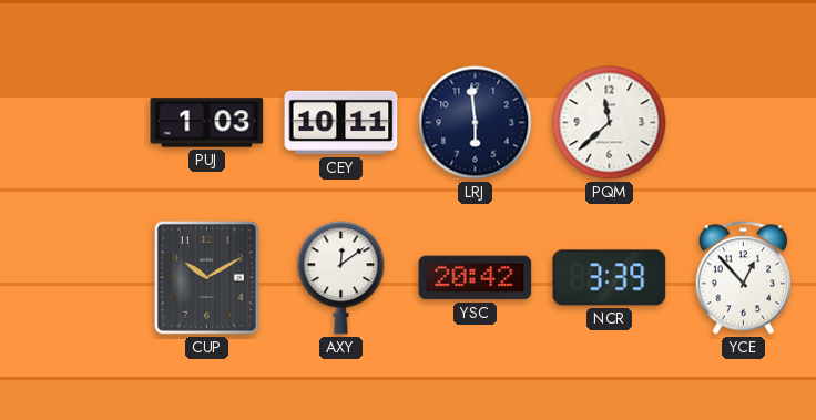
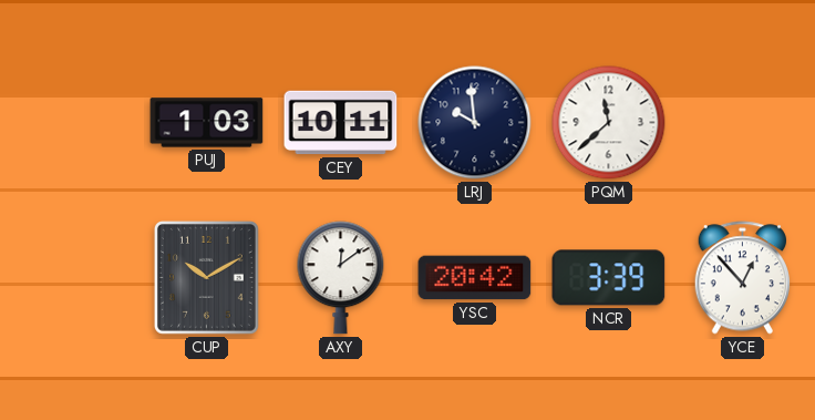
LRJ: 5:59 -> 9:59
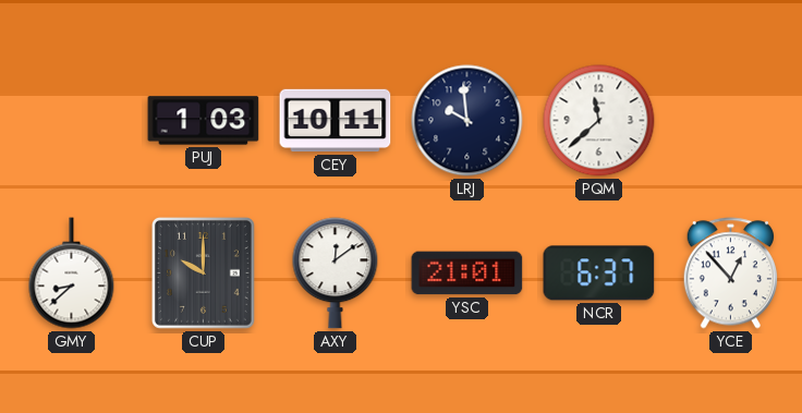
GMY: none -> 8:38
CUP: 10:10 -> 10:00
YSC: 20:42 -> 21:01
NCR: 3:39 -> 6:37
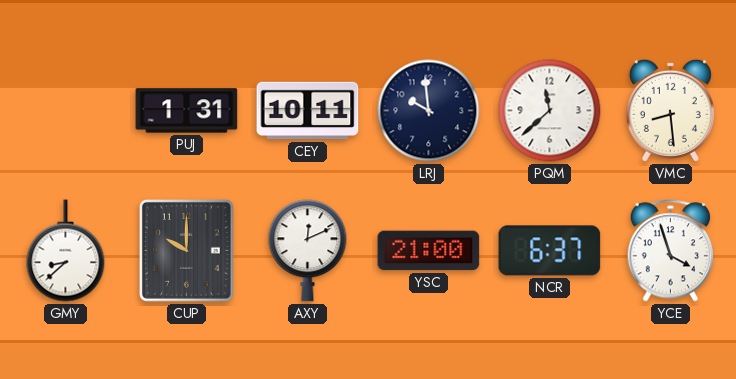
PUJ: 1:03 -> 1:31
VMC: none -> 8:29
AXY: 12:09 -> 12:11
YSC: 21:01 -> 21:00
YCE: 12:53 -> 3:57
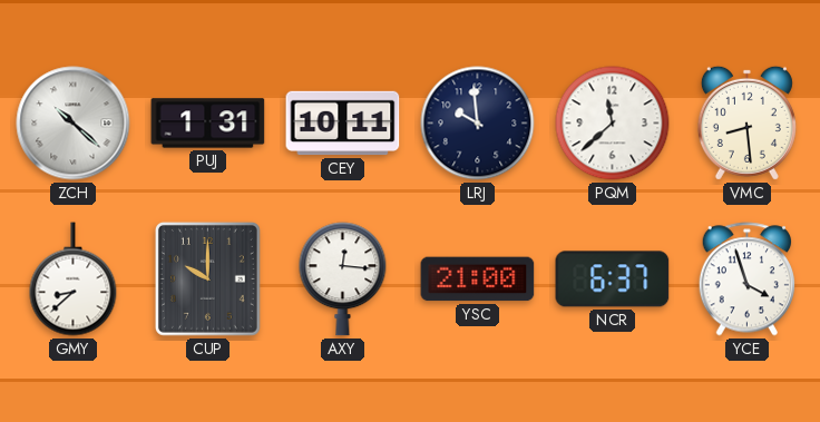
ZCH: none -> 10:22
AXY: 12:11 -> 12:16
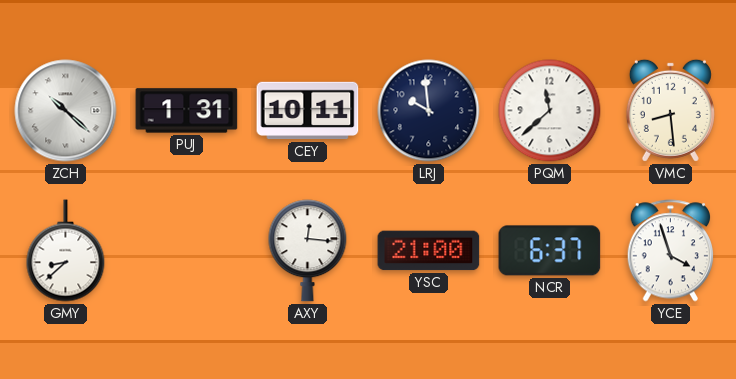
CUP: 10:00 -> none
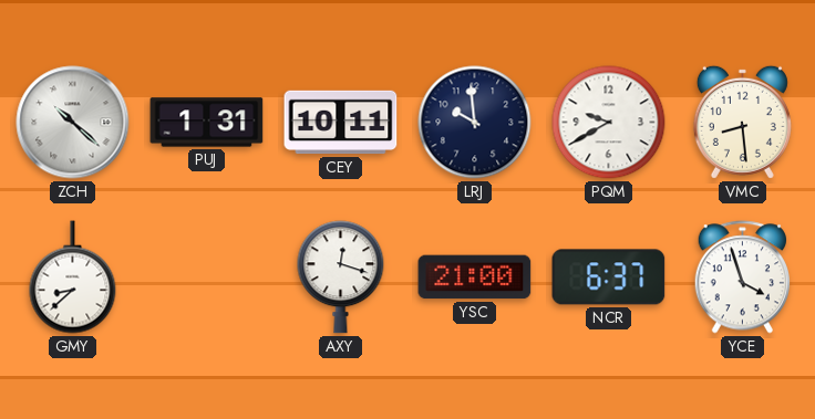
PQM: 11:38 -> 9:40
AXY: 12:16 -> 12:18
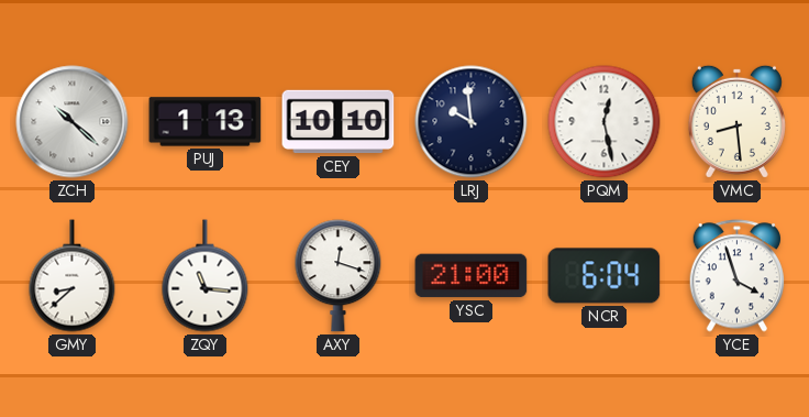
PUJ: 1:31 -> 1:13
CEY: 10:11 -> 10:10
PQM: 9:40 -> 12:28
ZQY: none -> 11:16
NCR: 6:37 -> 6:04
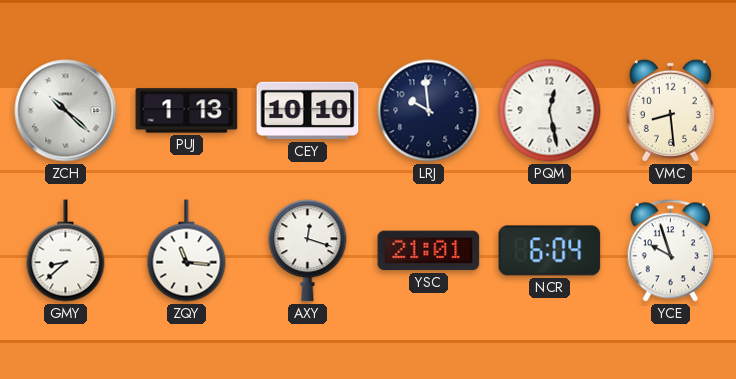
YSC: 21:00 -> 21:01
YCE: 3:57 -> 9:57
